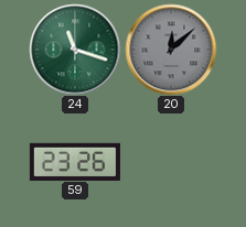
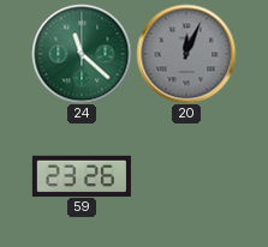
24: 11:18 -> 11:22
20: 12:08 -> 12:04
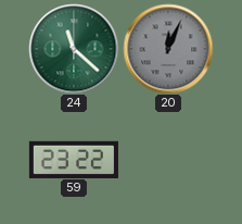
59: 23:26 -> 23:22
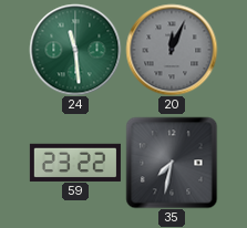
24: 11:22 -> 11:29
35: none -> 7:32
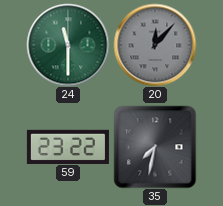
24: 11:29 -> 11:30
20: 12:04 -> 12:07
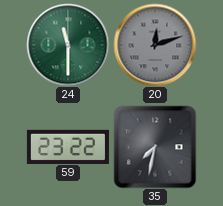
20: 12:07 -> 12:12
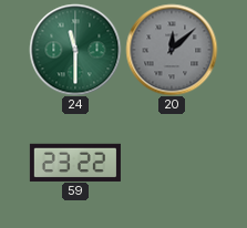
20: 12:12 -> 12:08
35: 7:32 -> none
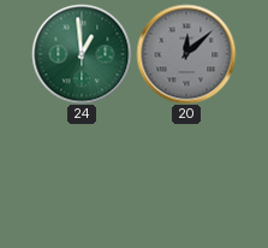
24: 11:30 -> 12:59
59: 23:22 -> none
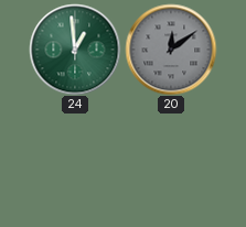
20: 12:08 -> 12:09
